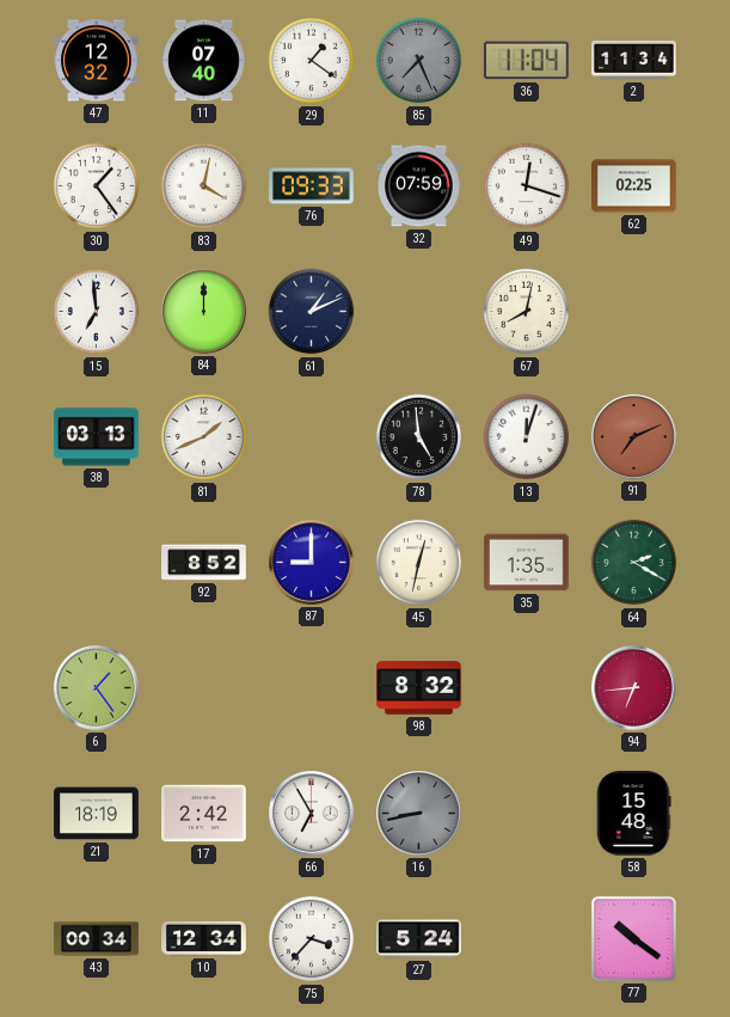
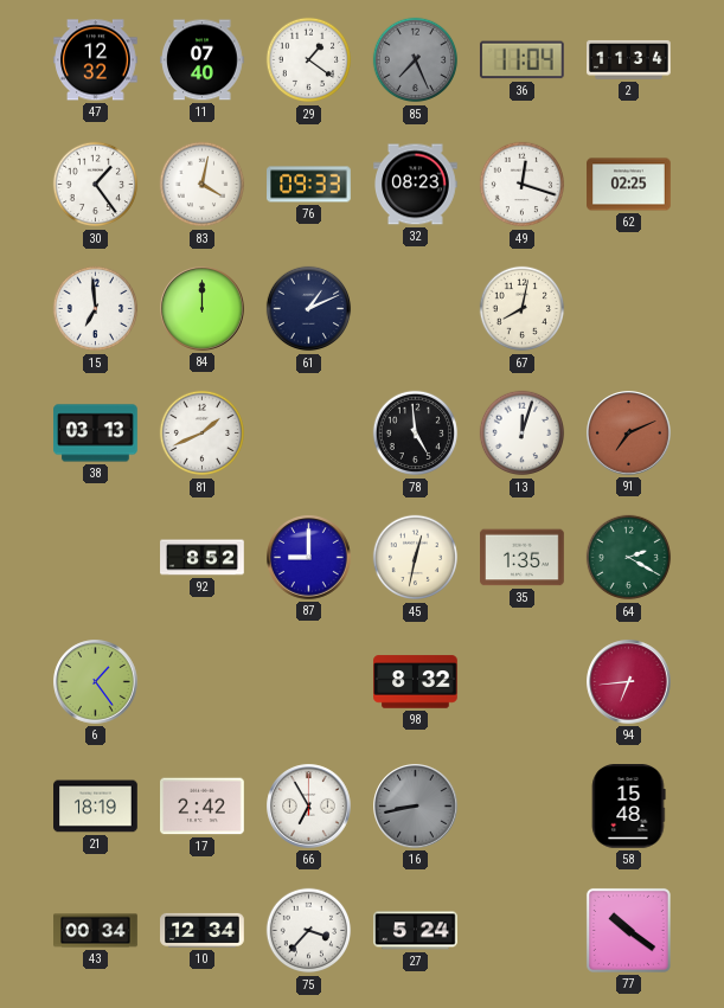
32: 07:59 -> 08:23
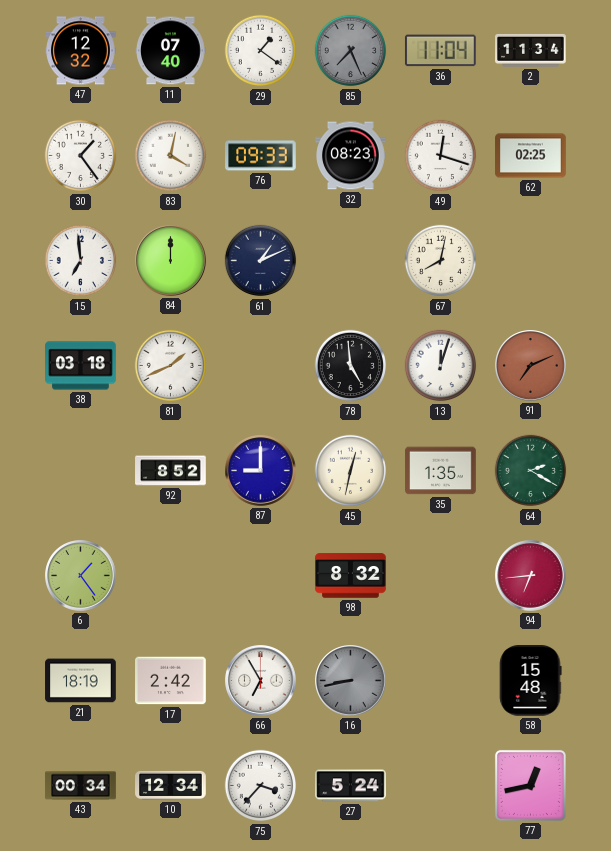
38: 03:13 -> 03:18
77: 10:21 -> 12:43
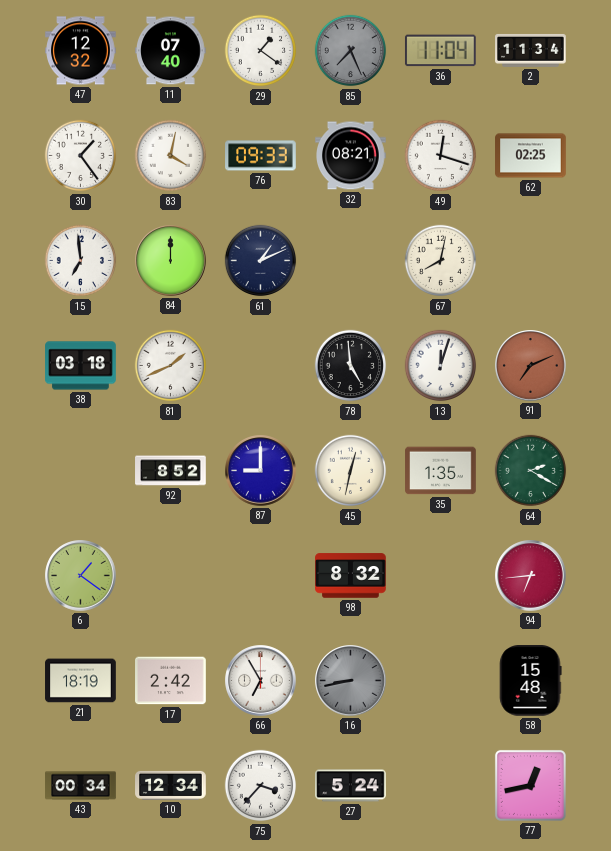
32: 08:23 -> 08:21
6: 1:24 -> 1:21
